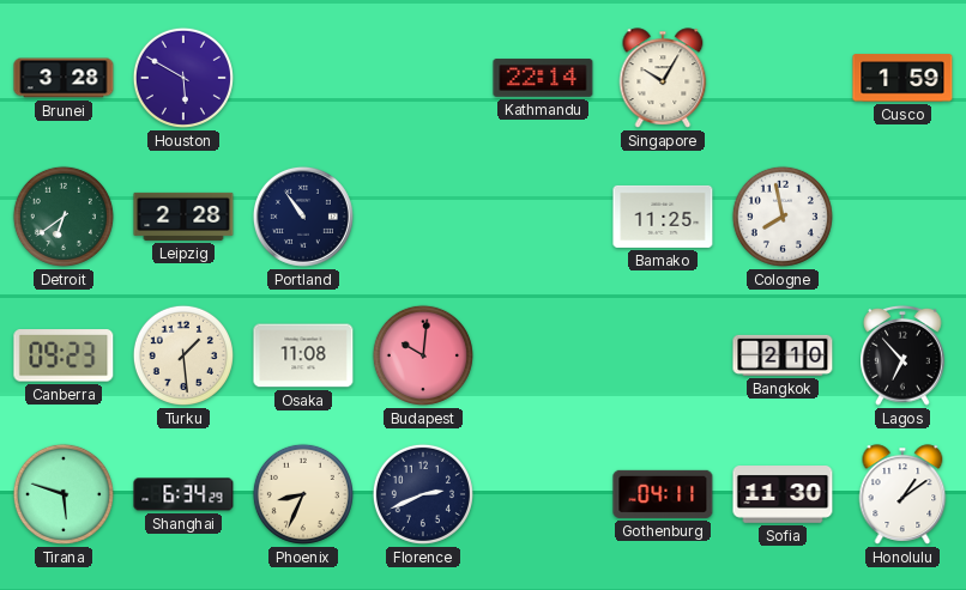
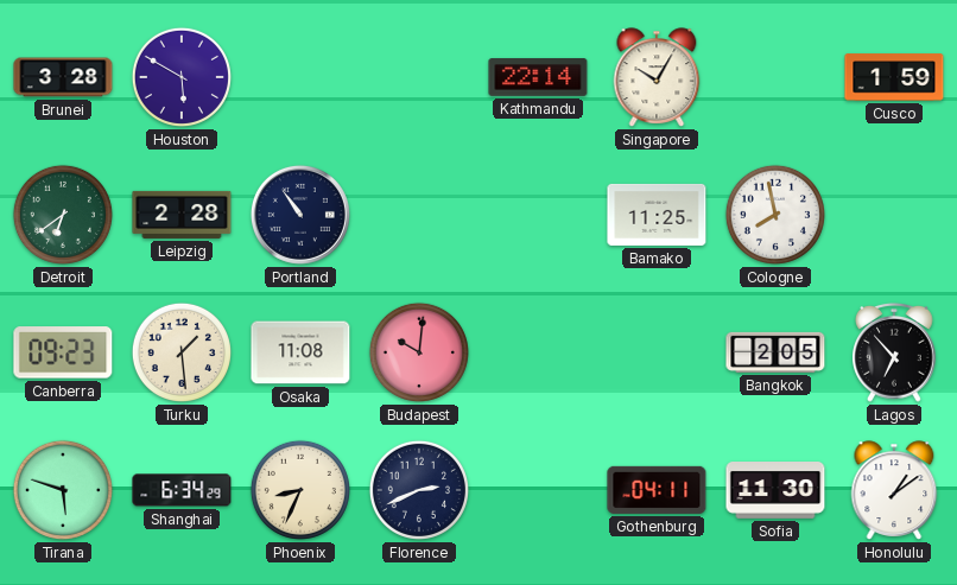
Bangkok: 2:10 -> 2:05
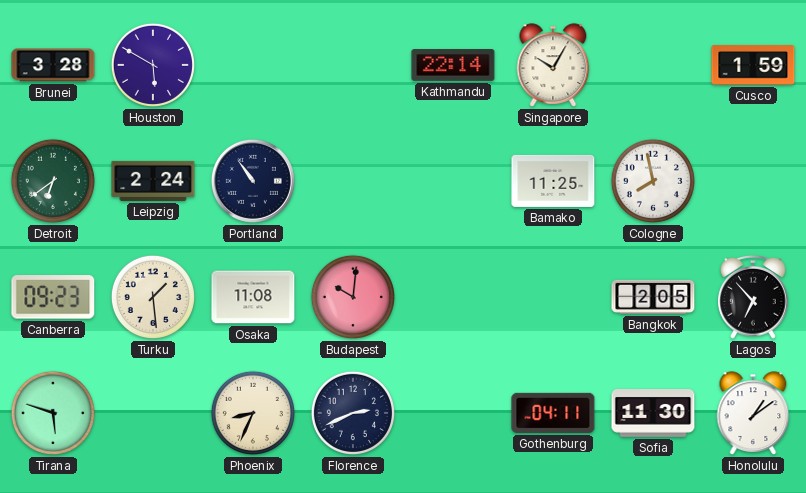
Leipzig: 2:28 -> 2:24
Shanghai: 6:34 -> none
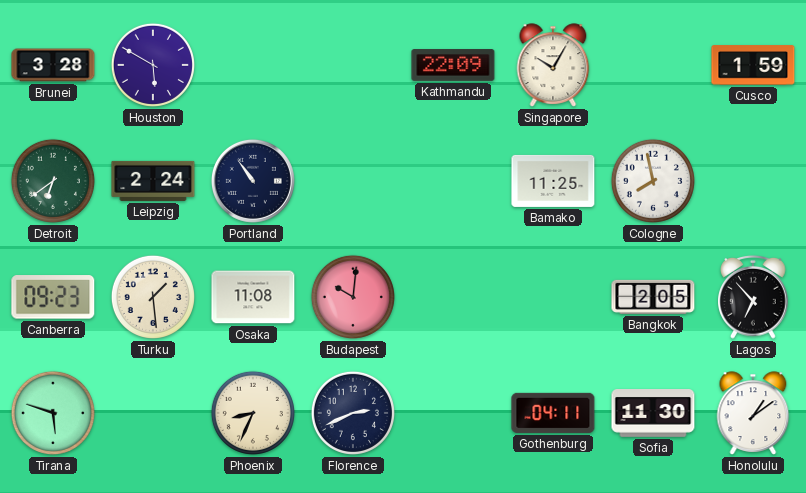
Kathmandu: 22:14 -> 22:09
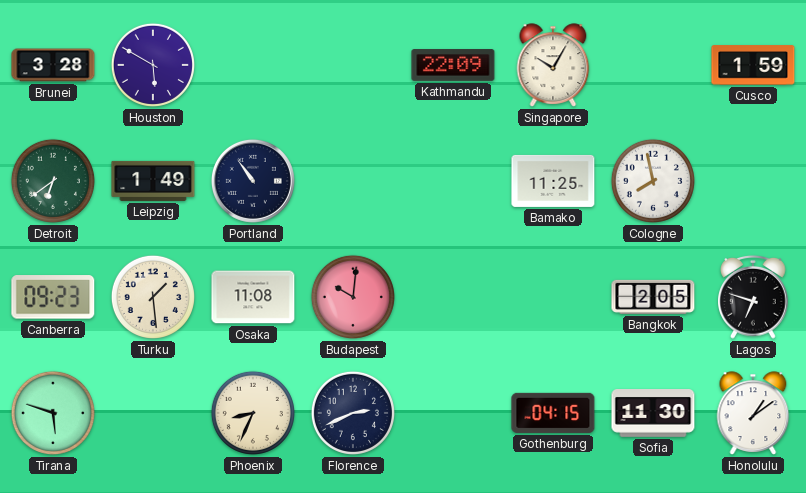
Leipzig: 2:24 -> 1:49
Lagos: 6:53 -> 6:48
Gothenburg: 04:11 -> 04:15
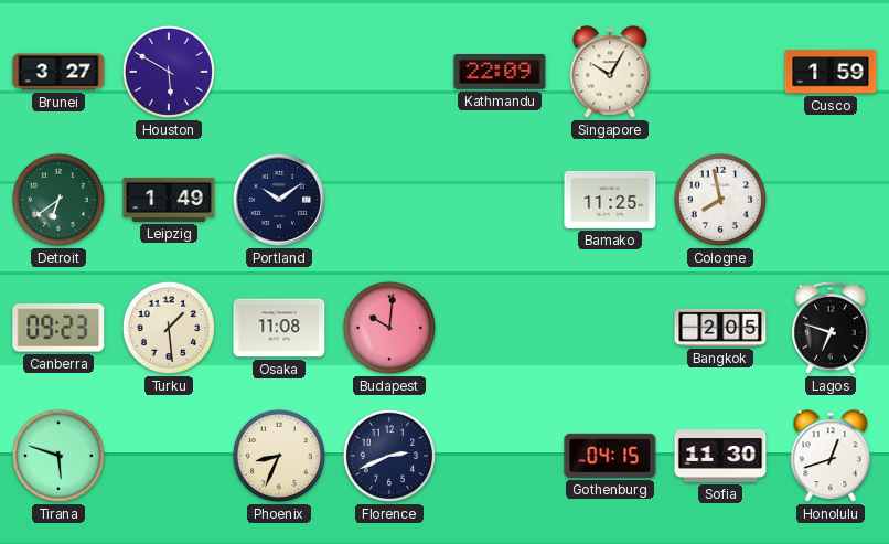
Brunei: 3:28 -> 3:27
Portland: 10:54 -> 10:09
Honolulu: 1:09 -> 12:42
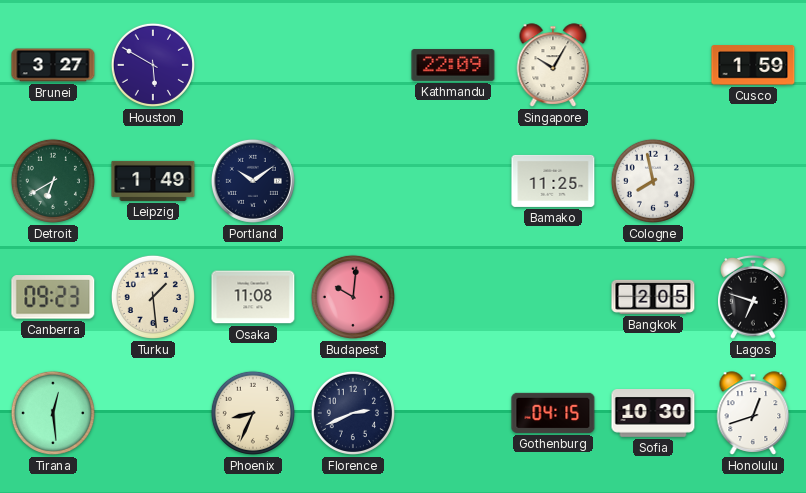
Detroit: 6:39 -> 6:40
Tirana: 5:48 -> 12:29
Sofia: 11:30 -> 10:30
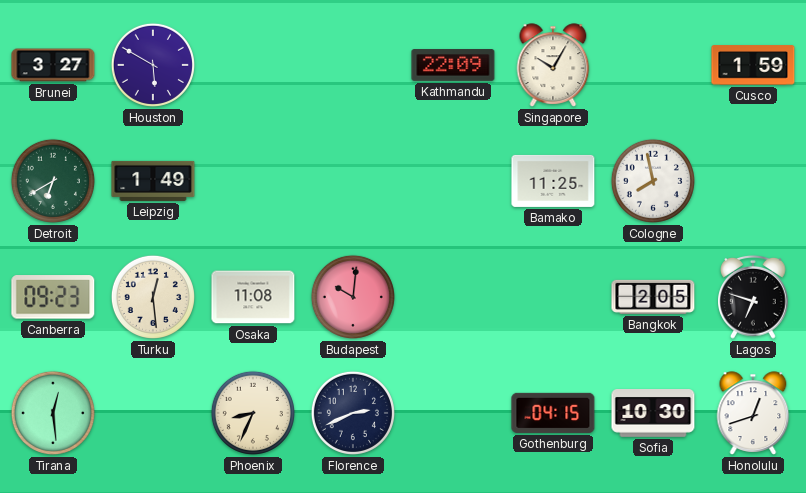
Portland: 10:09 -> none
Turku: 1:29 -> 12:29
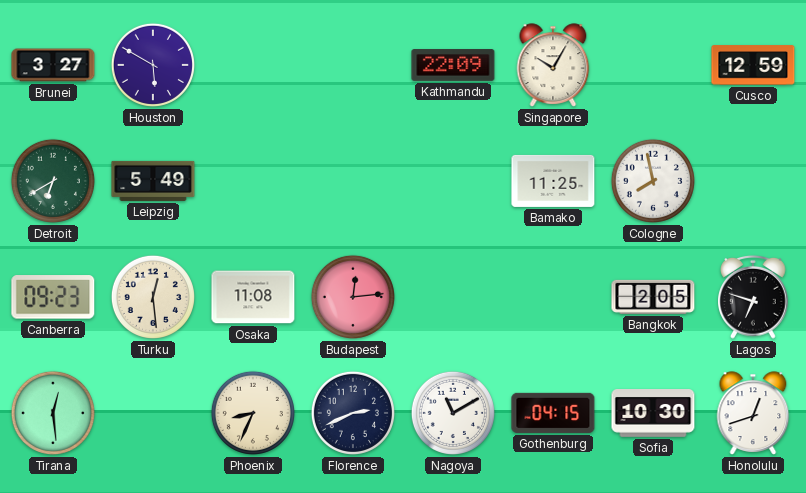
Cusco: 1:59 -> 12:59
Leipzig: 1:49 -> 5:49
Budapest: 10:01 -> 12:14
Nagoya: none -> 11:10
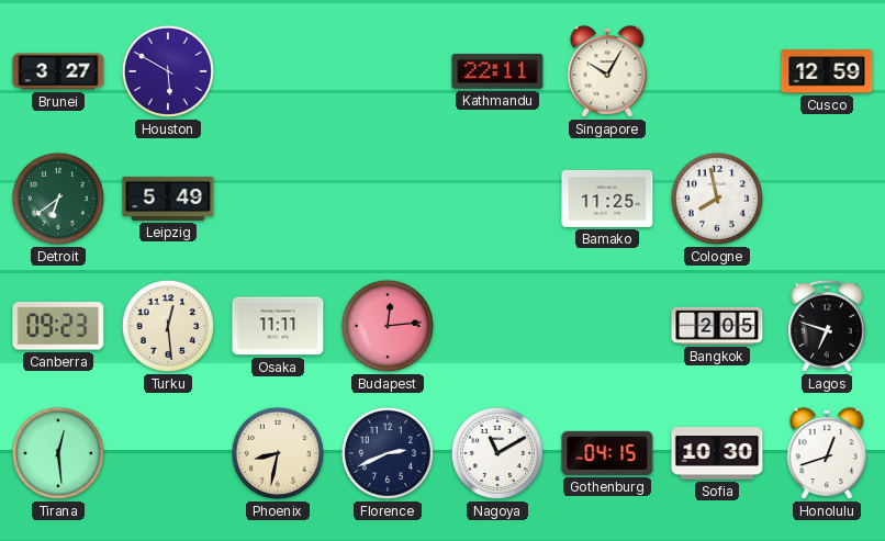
Kathmandu: 22:09 -> 22:11
Detroit: 6:40 -> 6:39
Osaka: 11:08 -> 11:11
Phoenix: 8:34 -> 8:32
